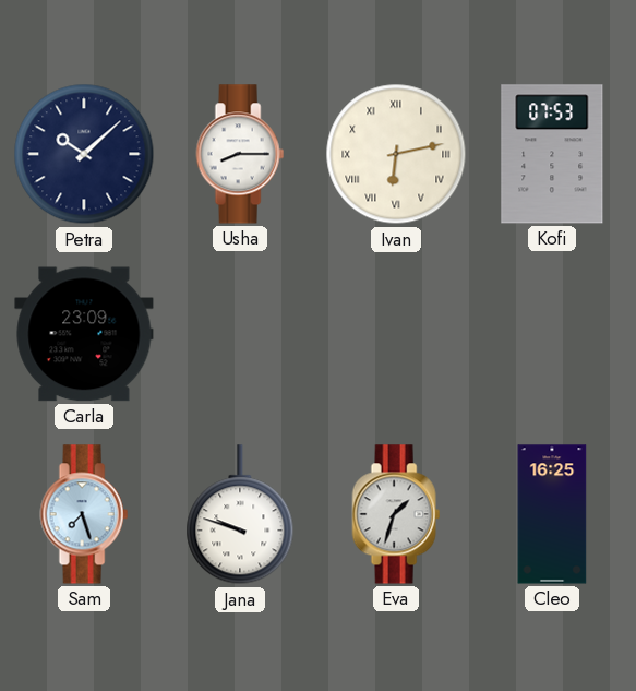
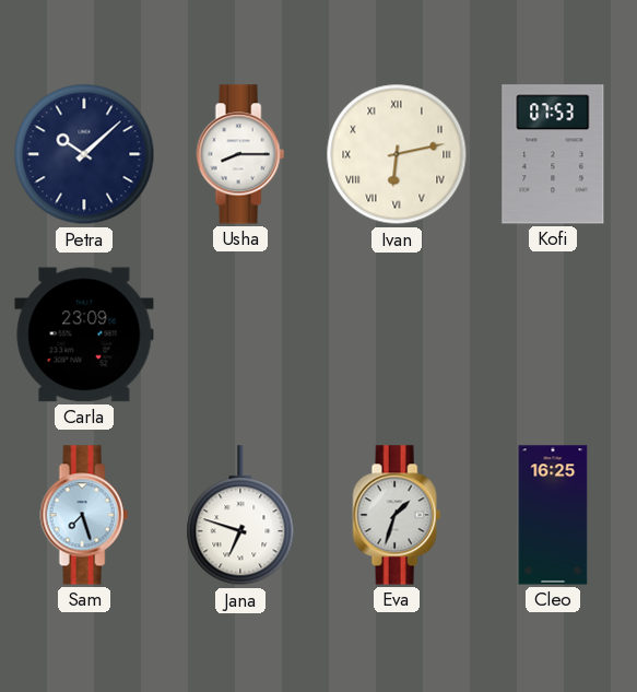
Jana: 9:48 -> 6:48
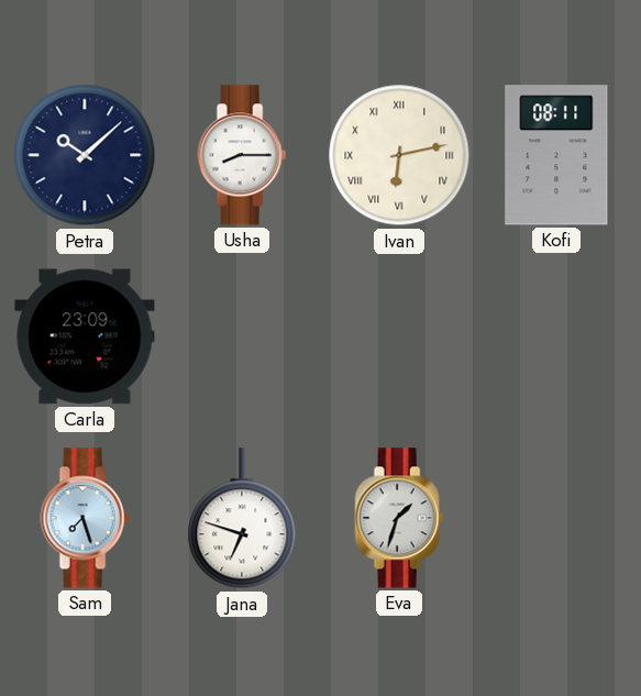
Kofi: 07:53 -> 08:11
Cleo: 16:25 -> none
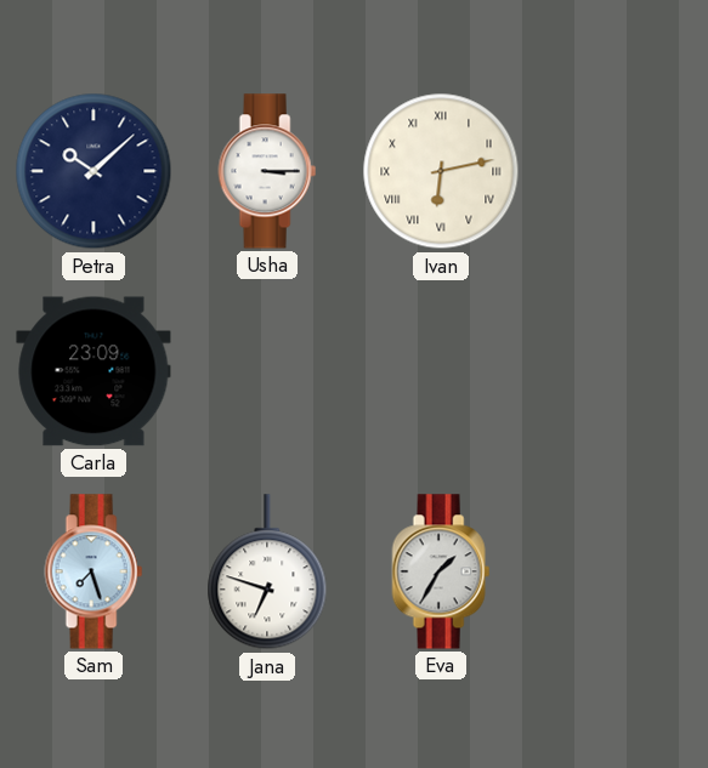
Usha: 8:15 -> 3:15
Kofi: 08:11 -> none
Eva: 1:33 -> 1:35
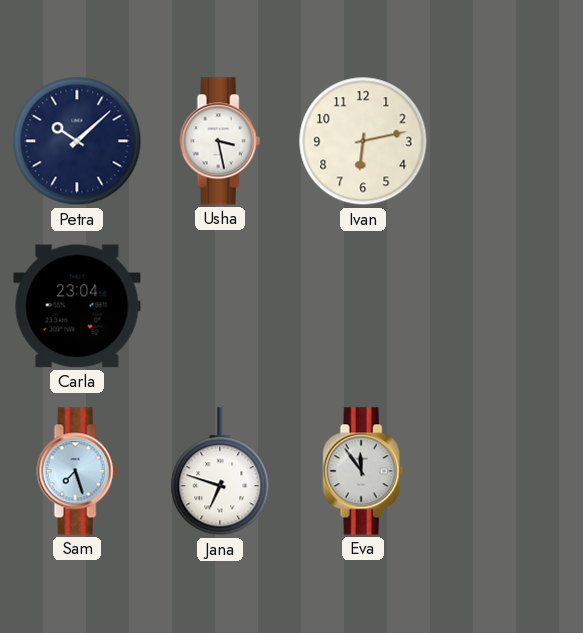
Usha: 3:15 -> 3:28
Ivan numerals: Roman -> Arabic
Carla: 23:09 -> 23:04
Eva: 1:35 -> 11:54
